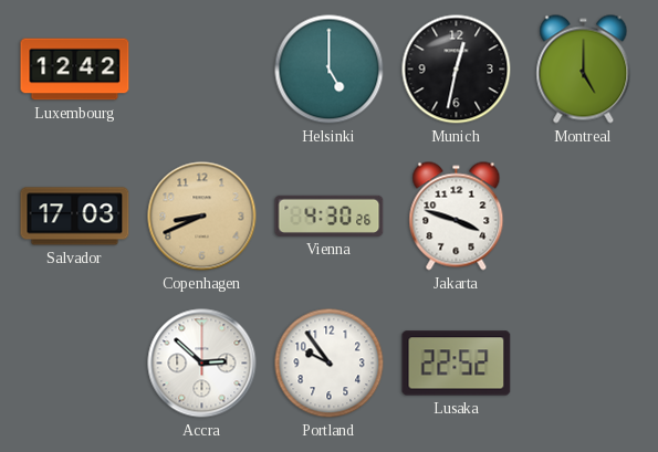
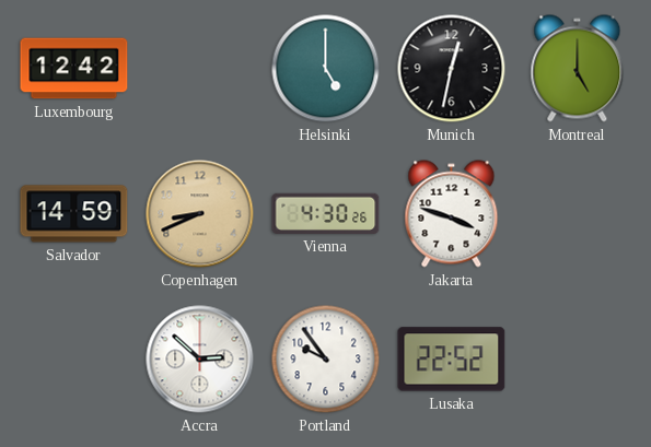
Salvador: 17:03 -> 14:59
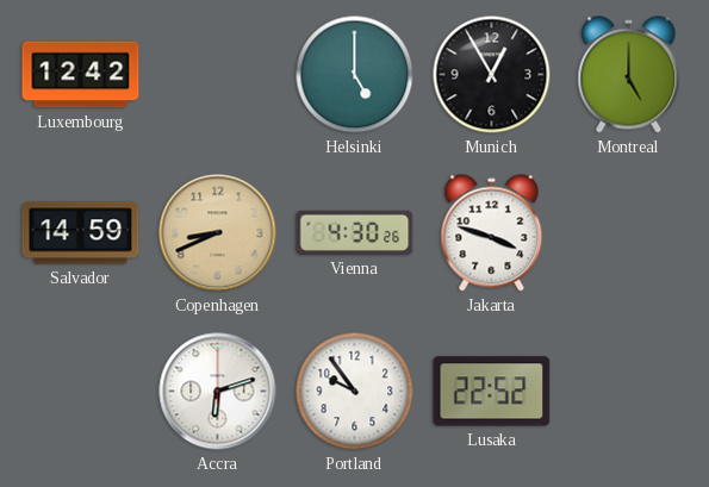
Munich: 12:32 -> 12:55
Accra: 2:52 -> 6:12
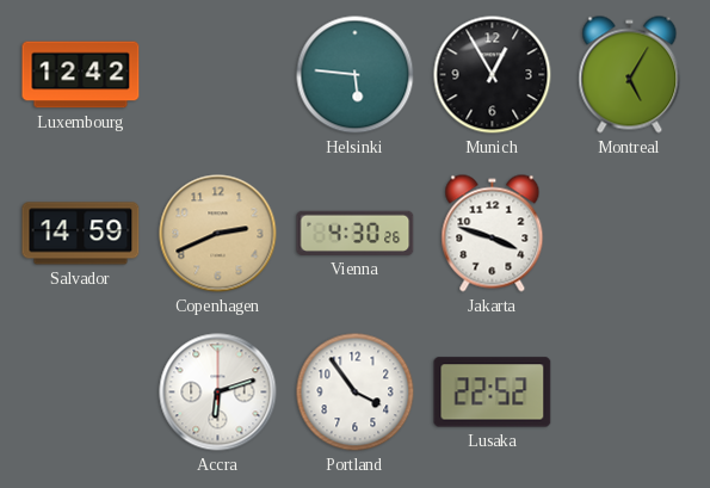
Helsinki: 5:00 -> 5:46
Montreal: 5:00 -> 5:05
Copenhagen: 8:41 -> 2:41
Portland: 9:54 -> 3:54
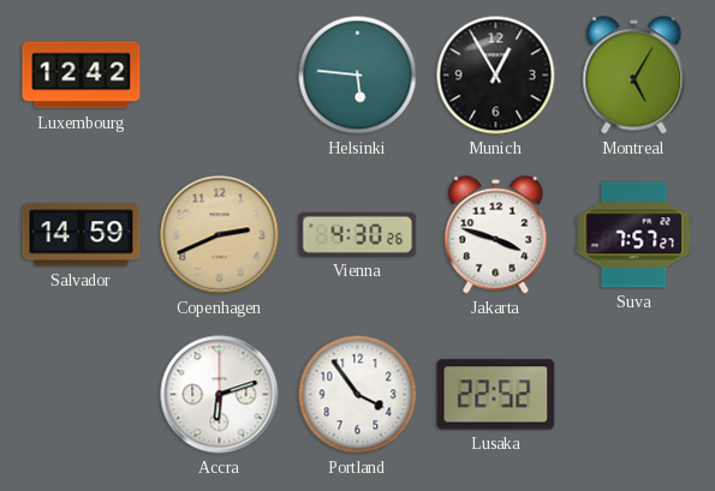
Suva: none -> 7:57
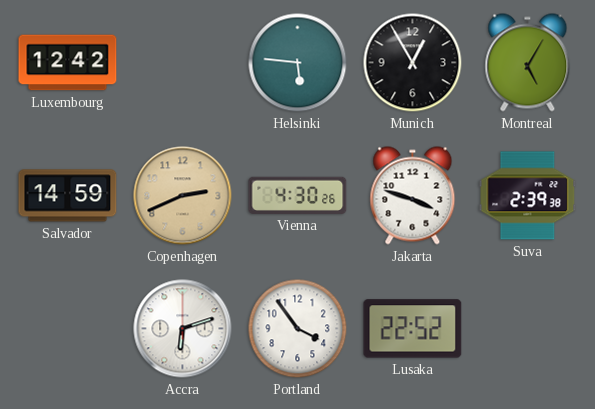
Suva: 7:57 -> 2:39
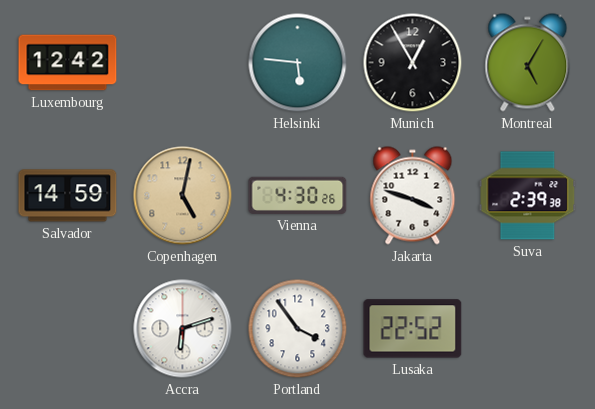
Copenhagen: 2:41 -> 5:02
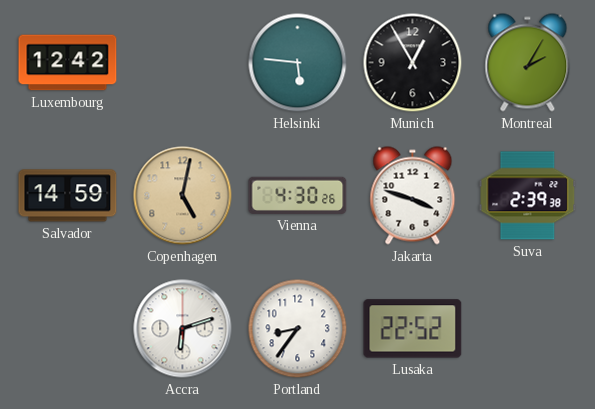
Montreal: 5:05 -> 2:05
Portland: 3:54 -> 8:36
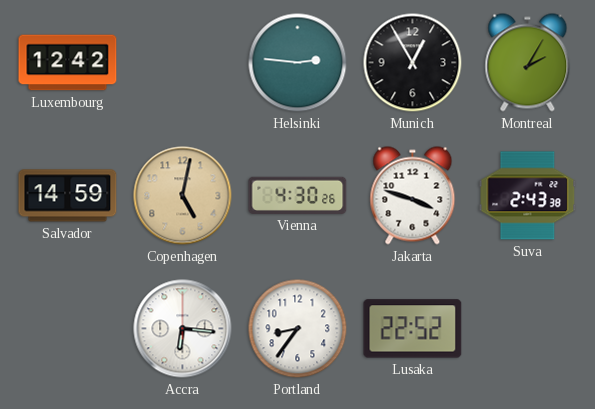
Helsinki: 5:46 -> 2:46
Suva: 2:39 -> 2:43
Accra: 6:12 -> 6:16
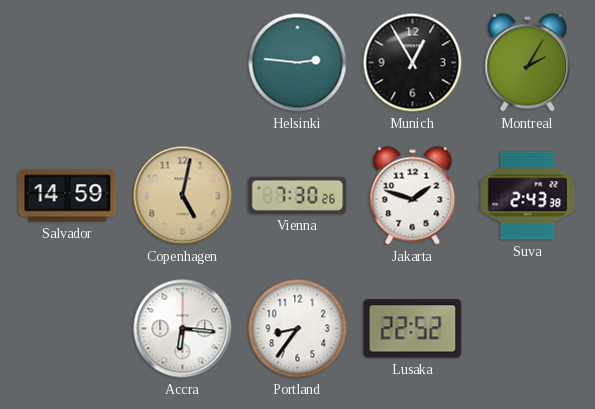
Luxembourg: 12:42 -> none
Vienna: 4:30 -> 7:30
Jakarta: 3:48 -> 1:48
